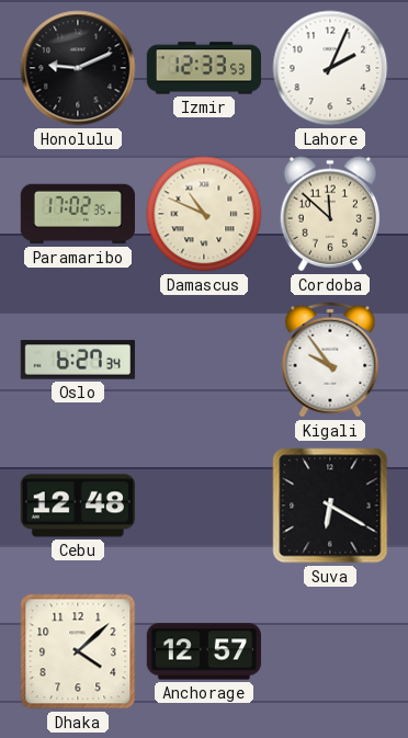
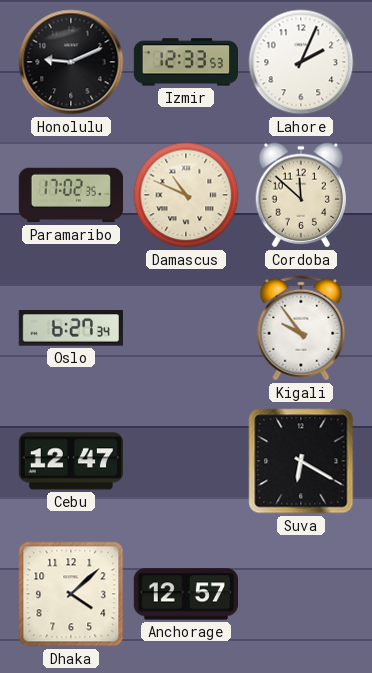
Cebu: 12:48 -> 12:47
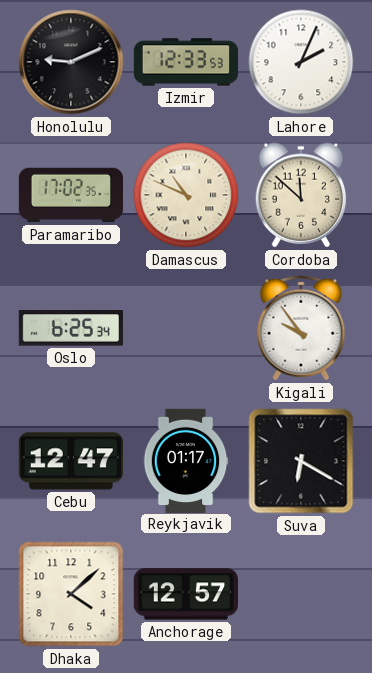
Oslo: 6:27 -> 6:25
Reykjavik: none -> 01:17
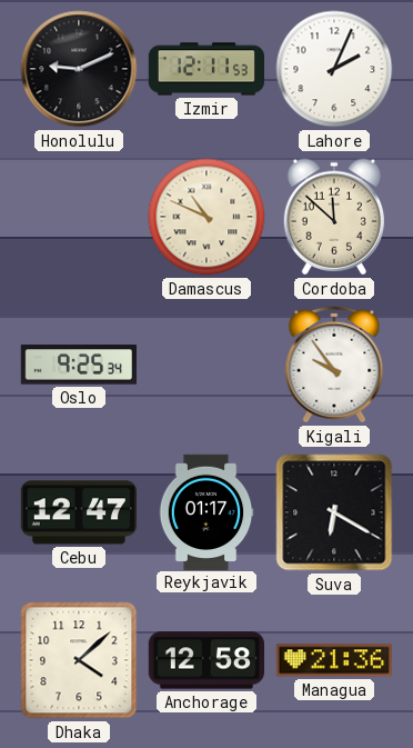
Izmir: 12:33 -> 12:11
Paramaribo: 17:02 -> none
Oslo: 6:25 -> 9:25
Anchorage: 12:57 -> 12:58
Managua: none -> 21:36
